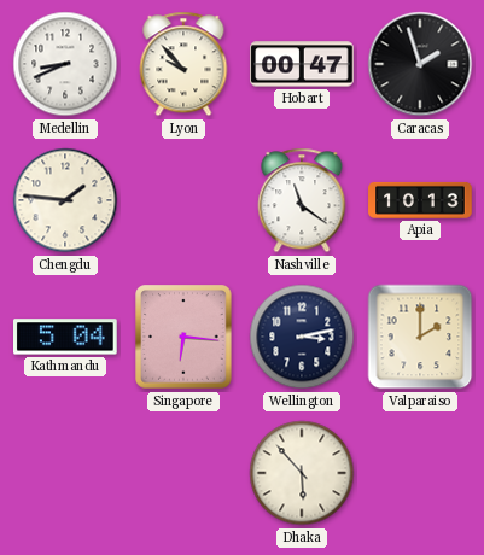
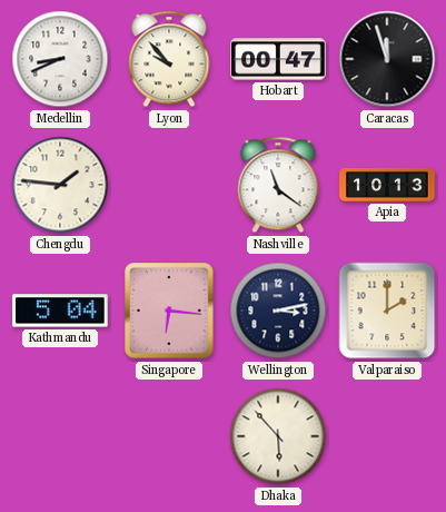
Caracas: 1:57 -> 11:57
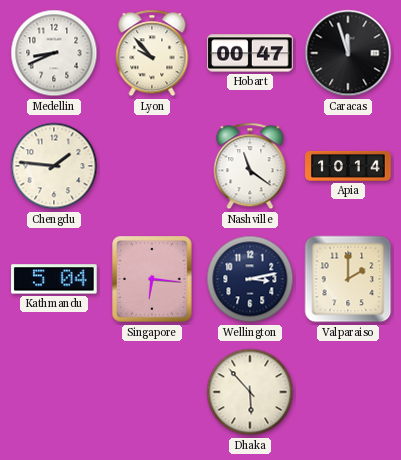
Apia: 10:13 -> 10:14
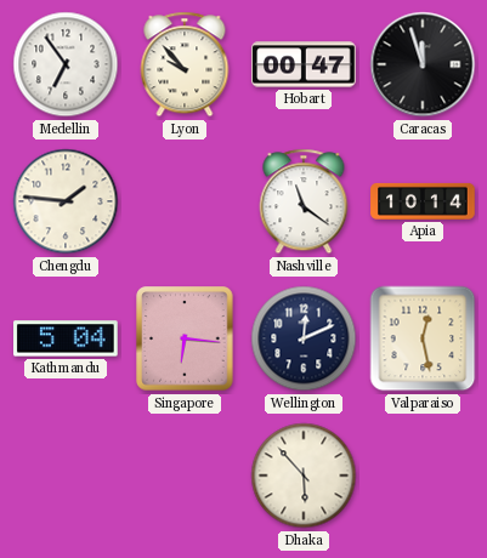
Medellin: 8:41 -> 6:54
Wellington: 3:13 -> 12:11
Valparaiso: 2:00 -> 12:28
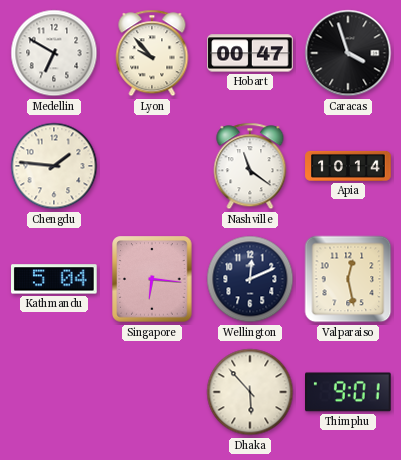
Medellin: 6:54 -> 6:50
Caracas: 11:57 -> 3:57
Thimphu: none -> 9:01
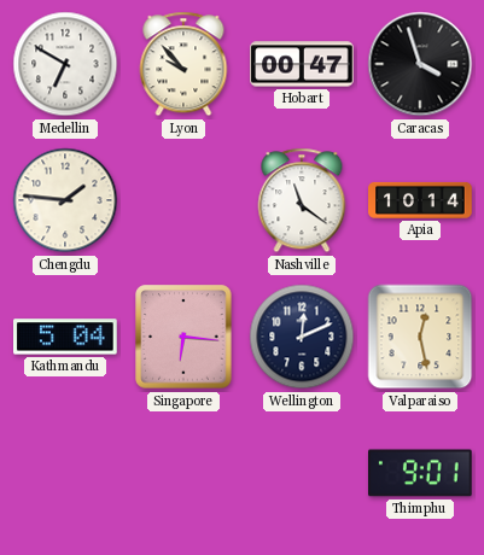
Dhaka: 5:53 -> none
